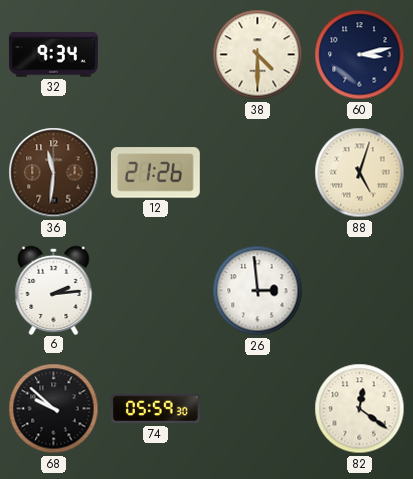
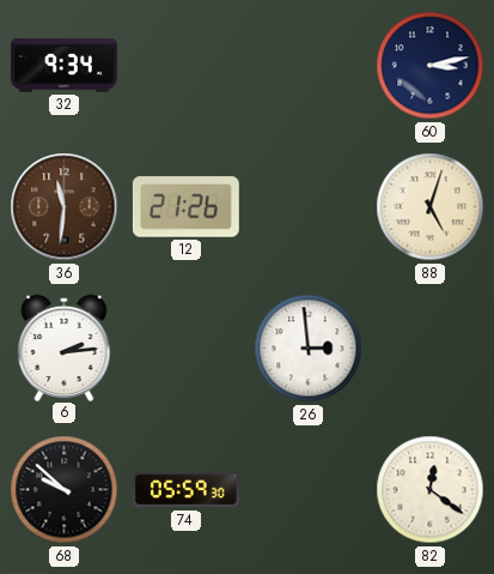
38: 4:30 -> none
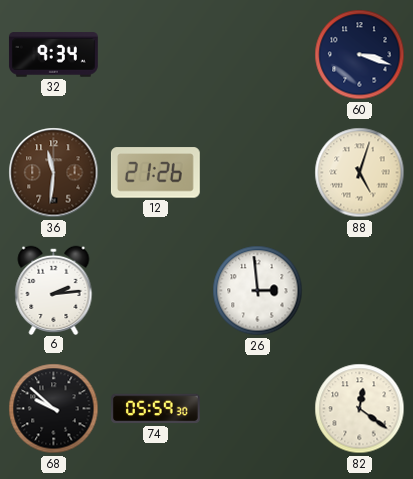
60: 3:13 -> 3:18
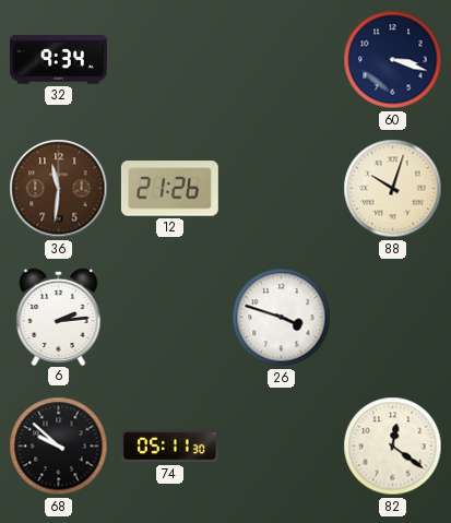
88: 5:03 -> 10:03
26: 2:59 -> 3:48
74: 05:59 -> 05:11
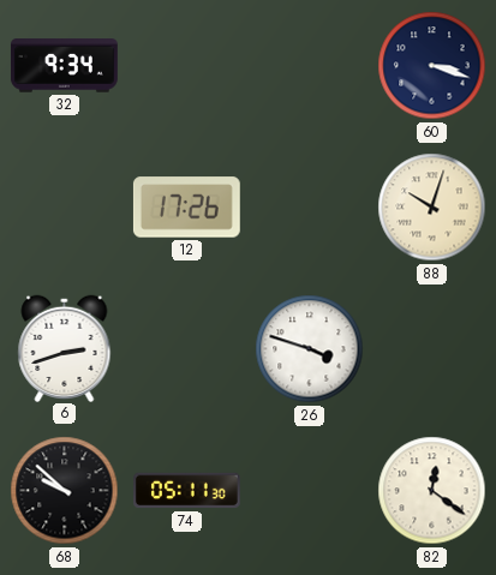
36: 11:31 -> none
12: 21:26 -> 17:26
6: 2:14 -> 2:42
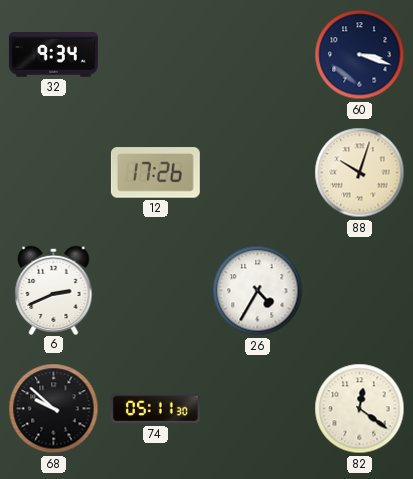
6: 2:42 -> 2:41
26: 3:48 -> 4:35
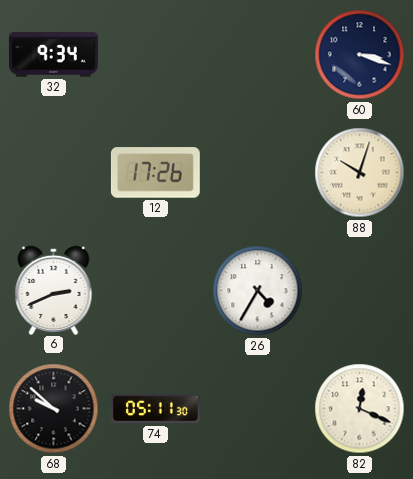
82: 12:21 -> 12:19
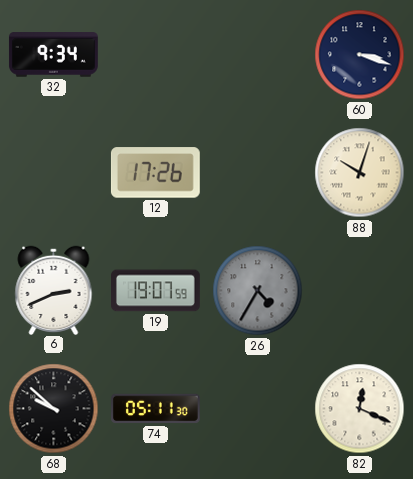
19: none -> 19:07
26 dial: white -> grey
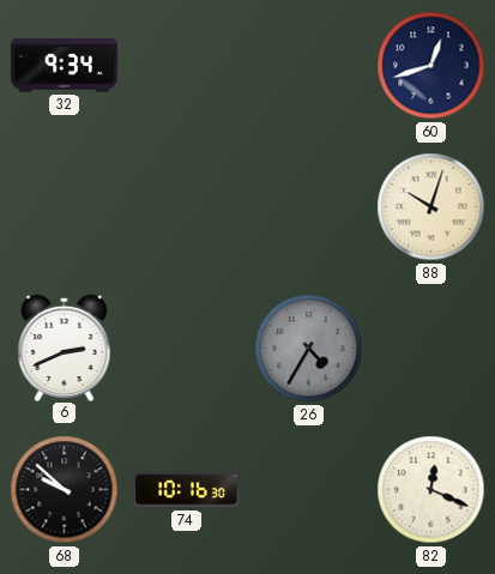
60: 3:18 -> 12:42
12: 17:26 -> none
19: 19:07 -> none
74: 05:11 -> 10:16
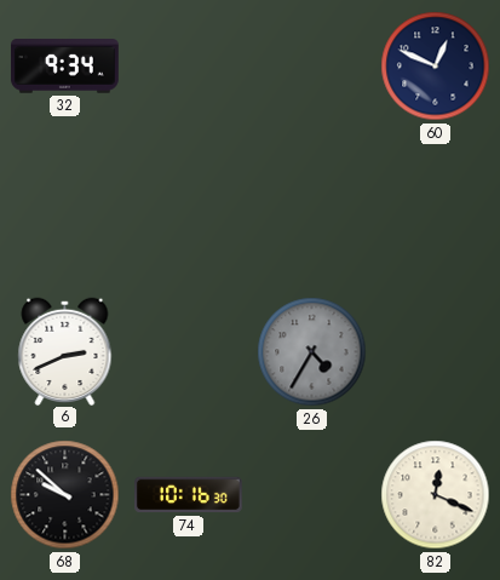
60: 12:42 -> 12:49
88: 10:03 -> none
